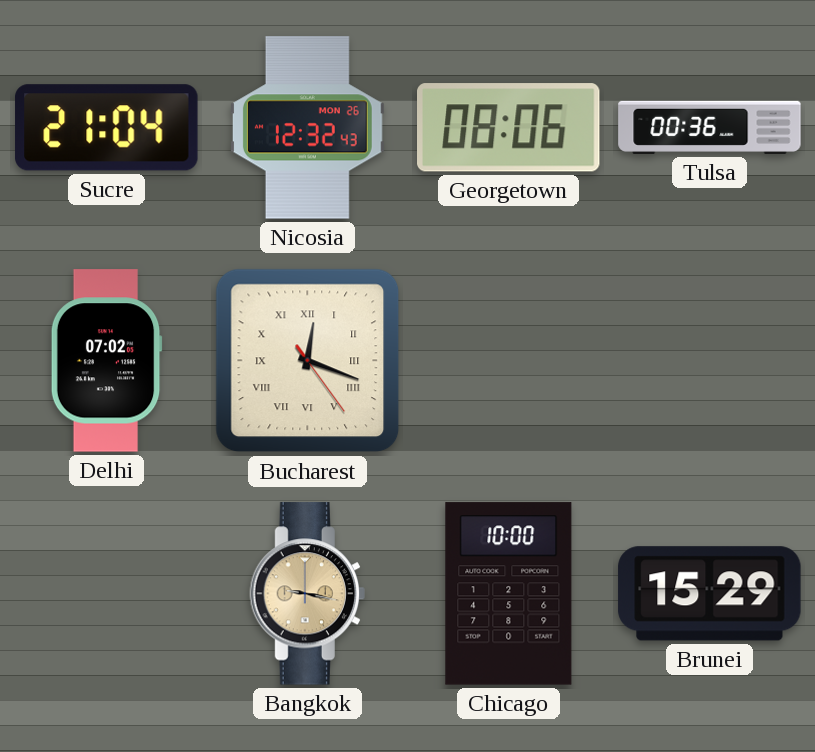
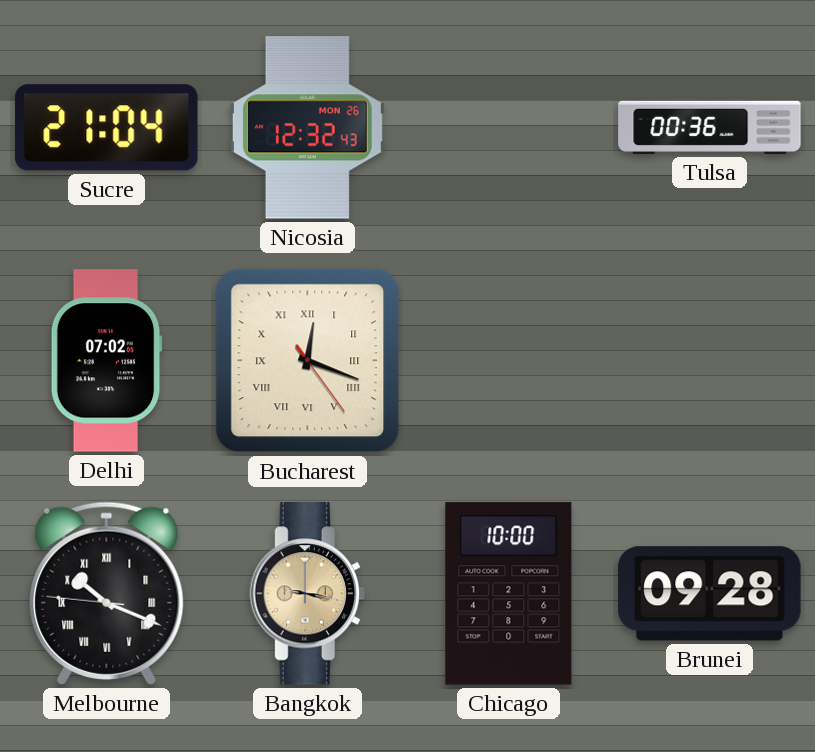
Georgetown: 08:06 -> none
Melbourne: none -> 10:18
Brunei: 15:29 -> 09:28
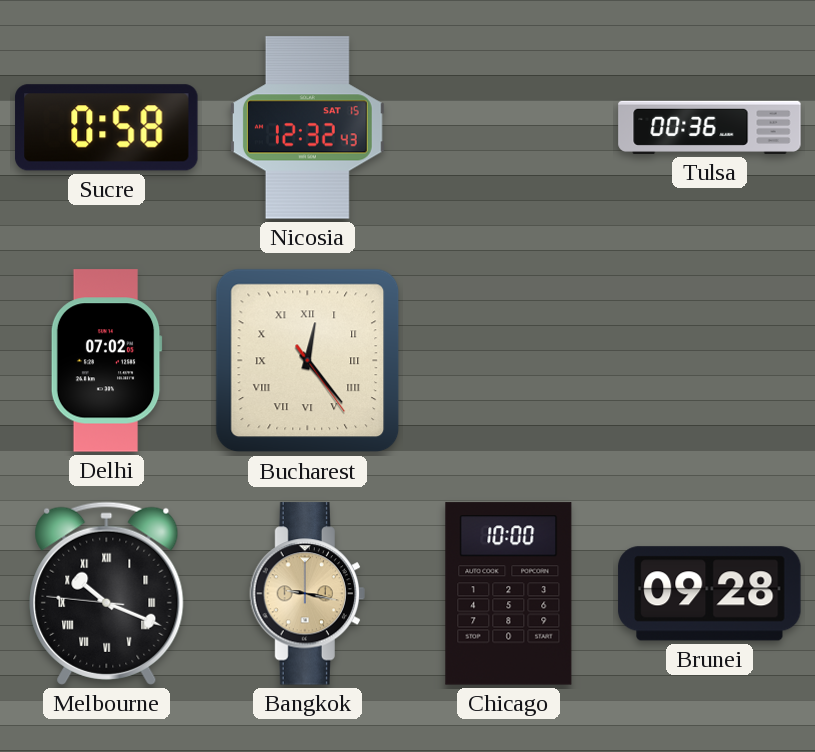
Sucre: 21:04 -> 0:58
Nicosia date: MON 26 -> SAT 15
Bucharest: 12:18 -> 12:23
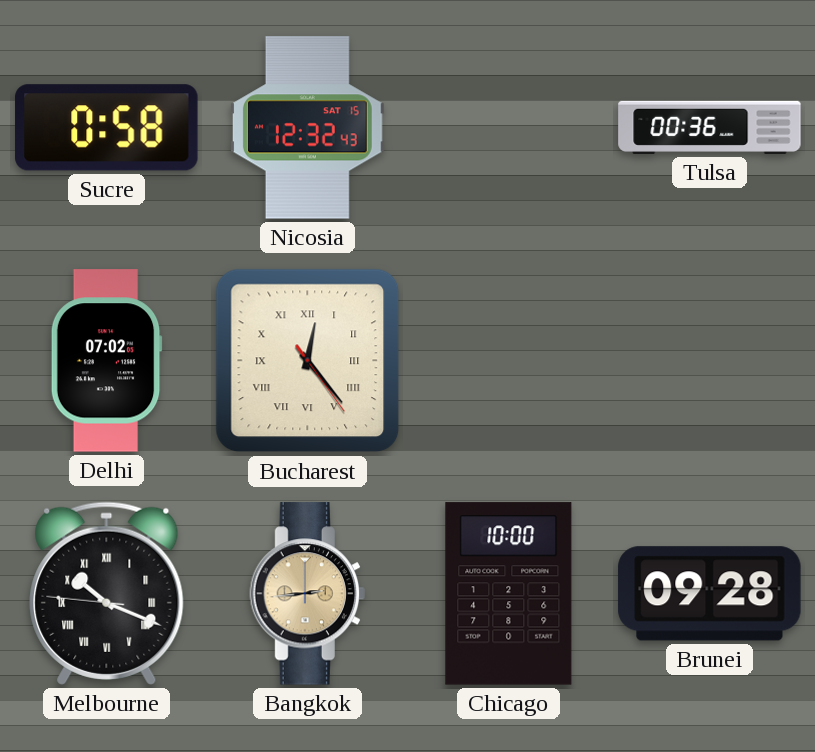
Bangkok: 9:17 -> 2:44
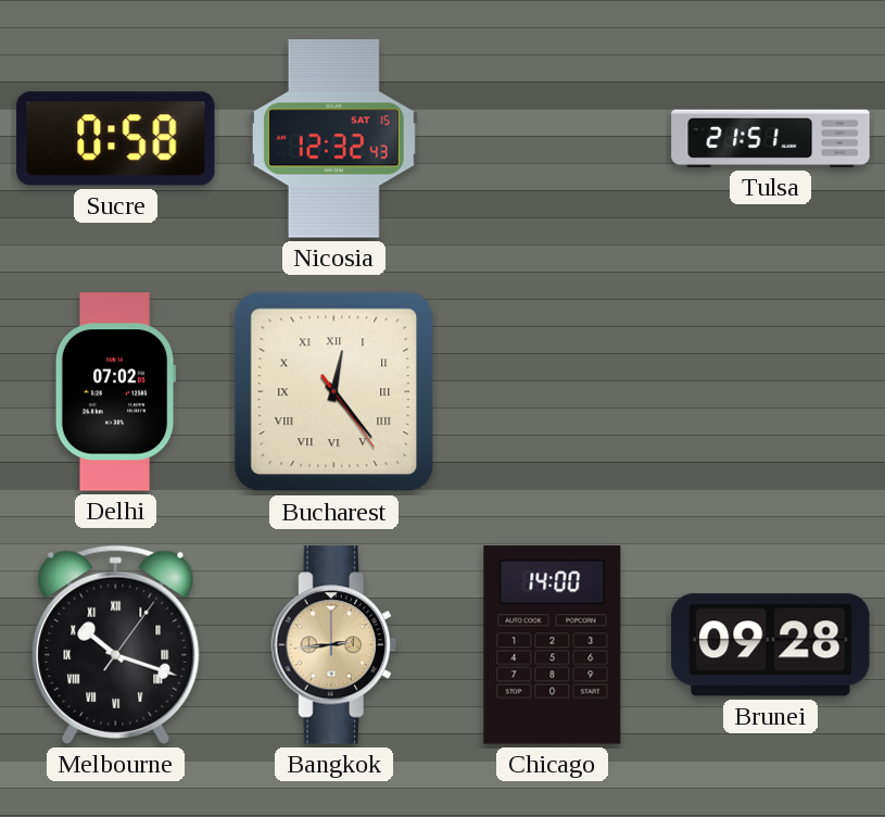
Tulsa: 00:36 -> 21:51
Melbourne: 10:18:46 -> 10:18:06
Chicago: 10:00 -> 14:00
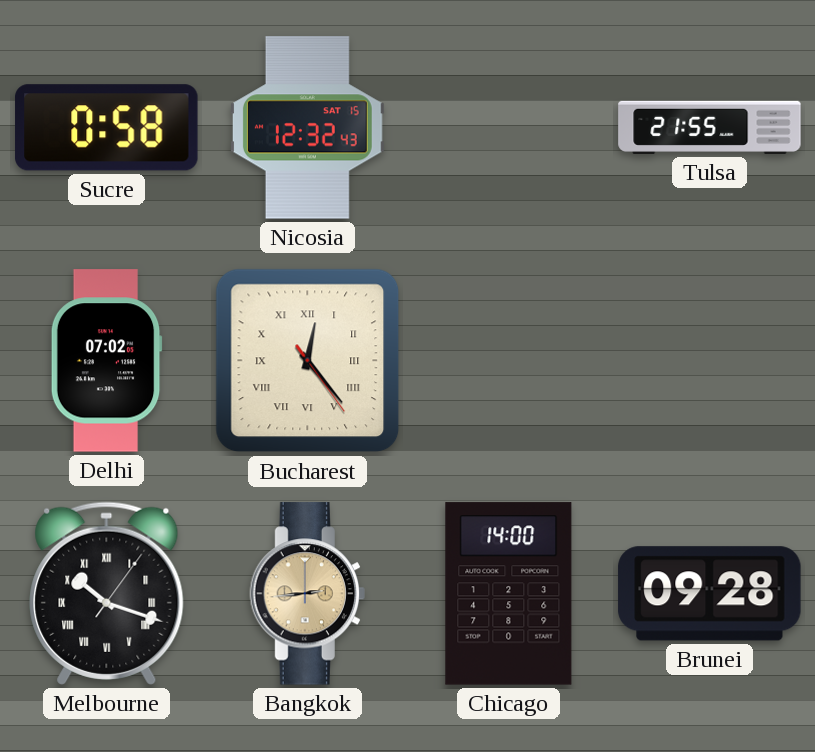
Tulsa: 21:51 -> 21:55
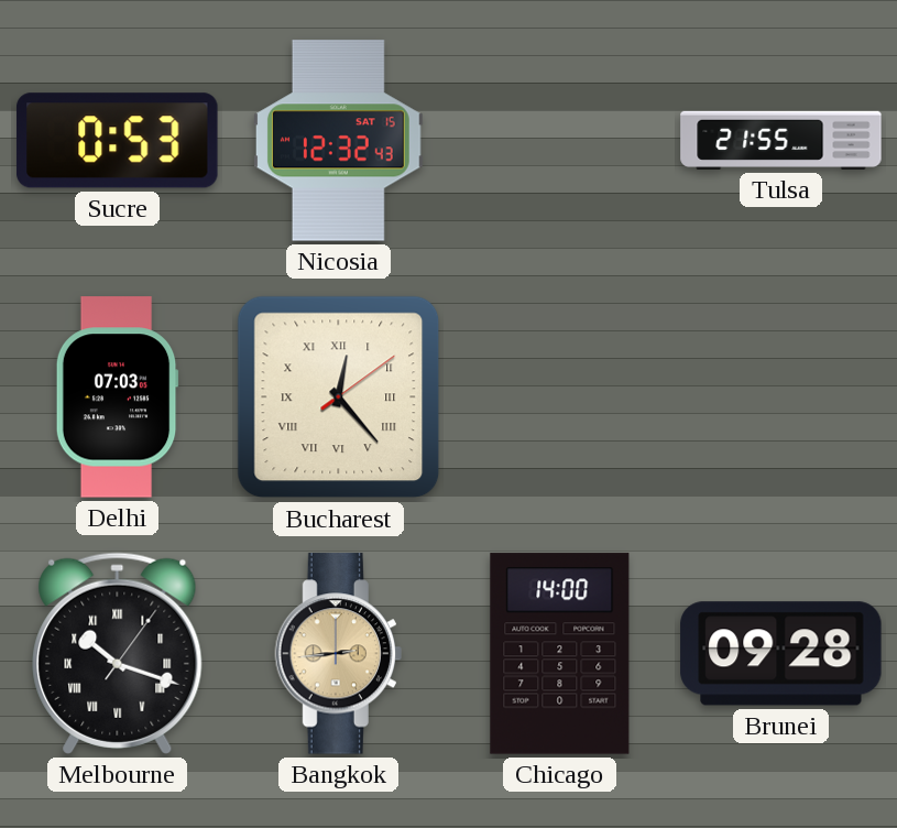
Sucre: 0:58 -> 0:53
Delhi: 07:02 -> 07:03
Bucharest: 12:23:24 -> 12:23:09
